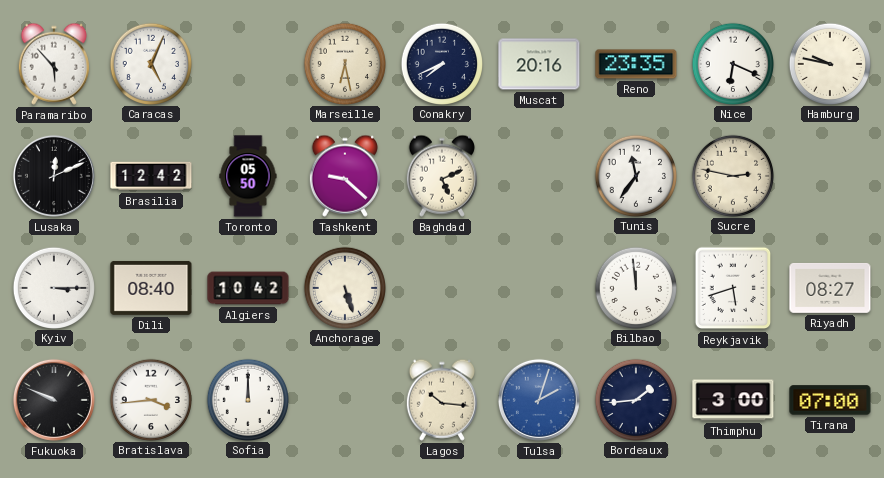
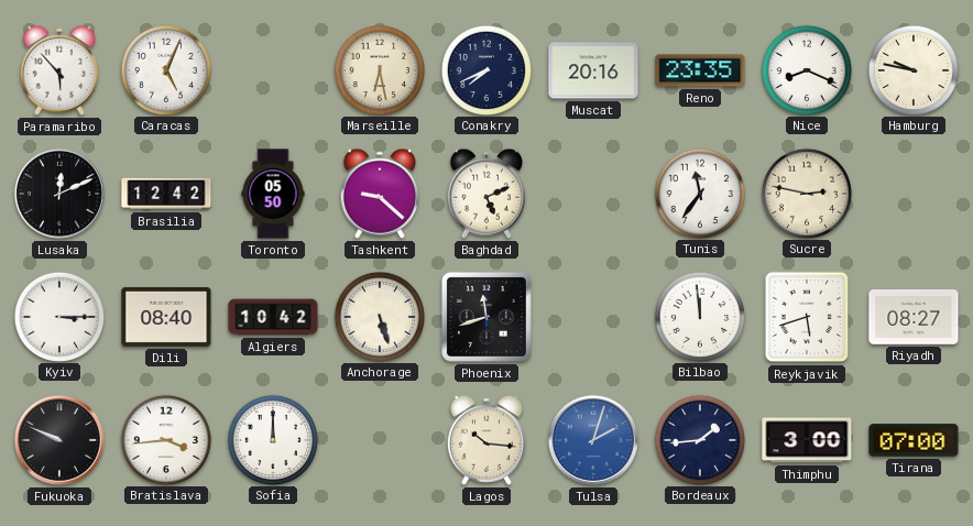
Nice: 6:19 -> 8:19
Phoenix: none -> 11:42
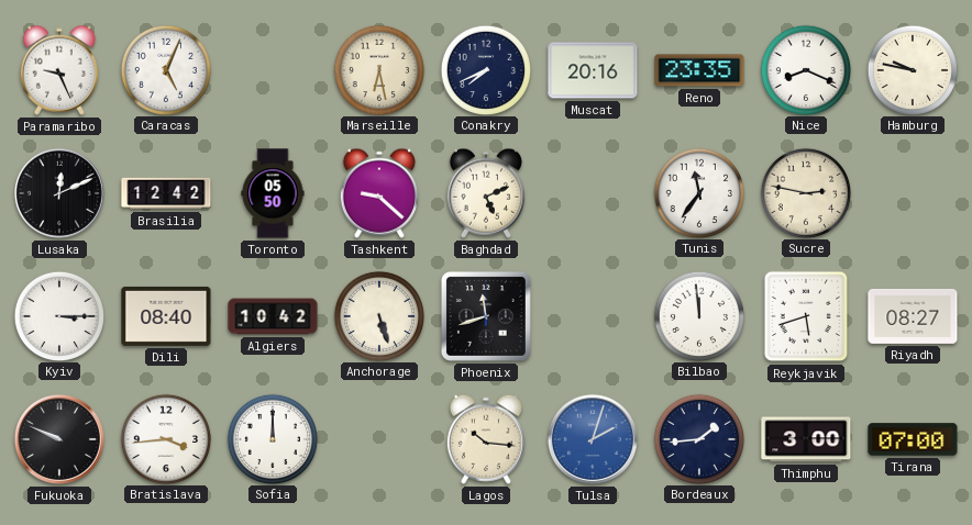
Paramaribo: 5:53 -> 9:26
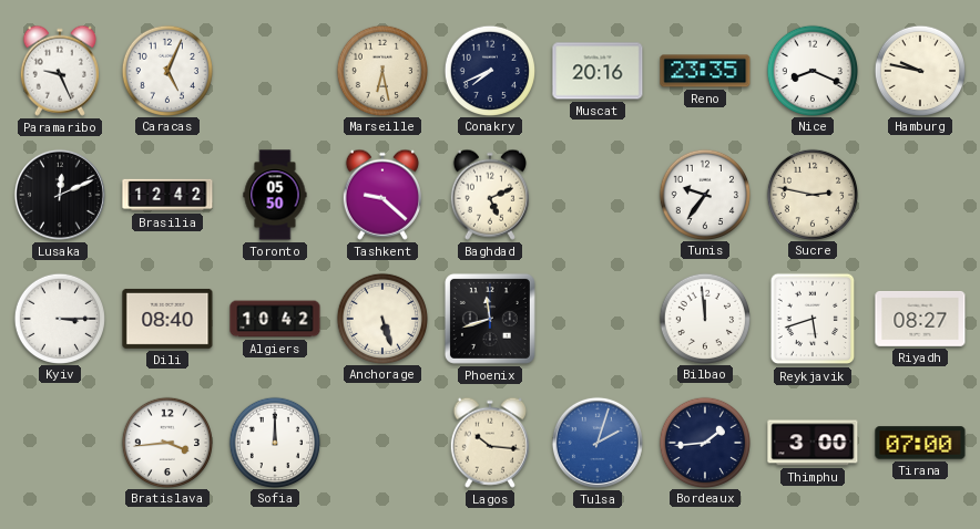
Tunis: 11:36 -> 9:36
Fukuoka: 9:49 -> none
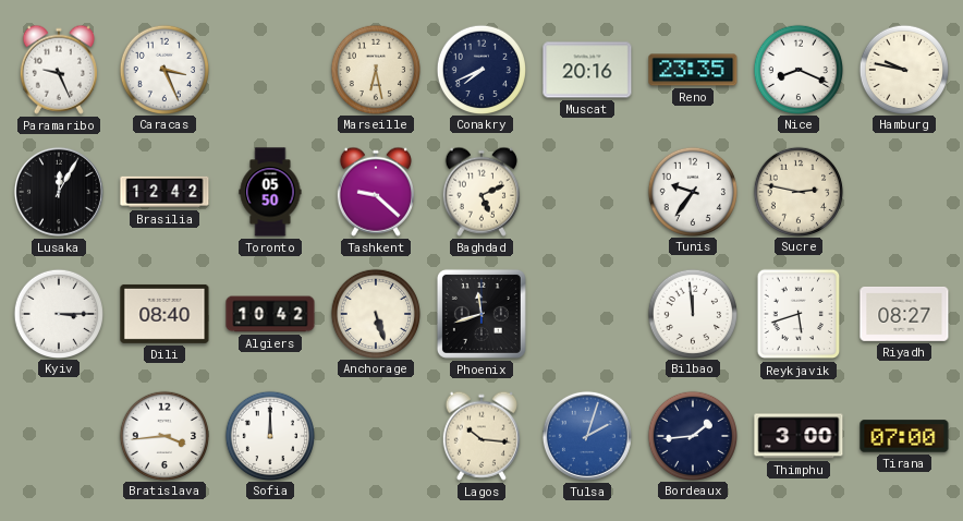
Caracas: 5:04 -> 3:26
Lusaka: 12:11 -> 12:05
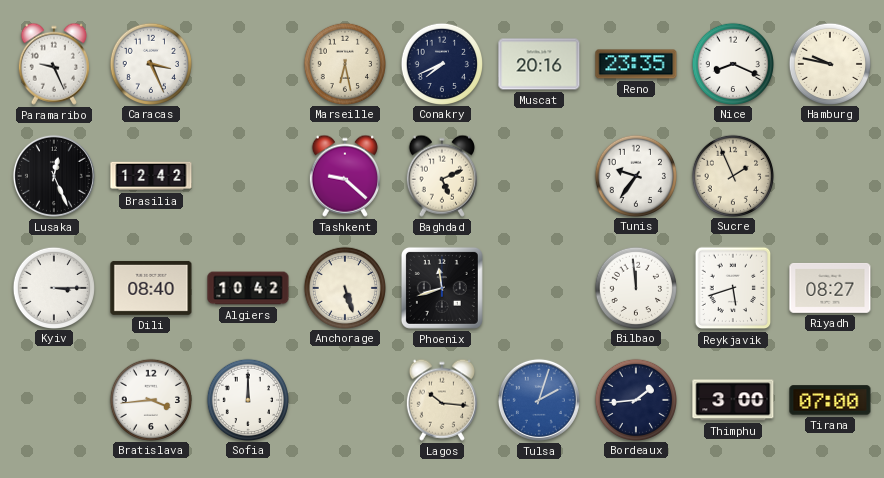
Lusaka: 12:05 -> 12:26
Toronto: 05:50 -> none
Sucre: 2:47 -> 1:56
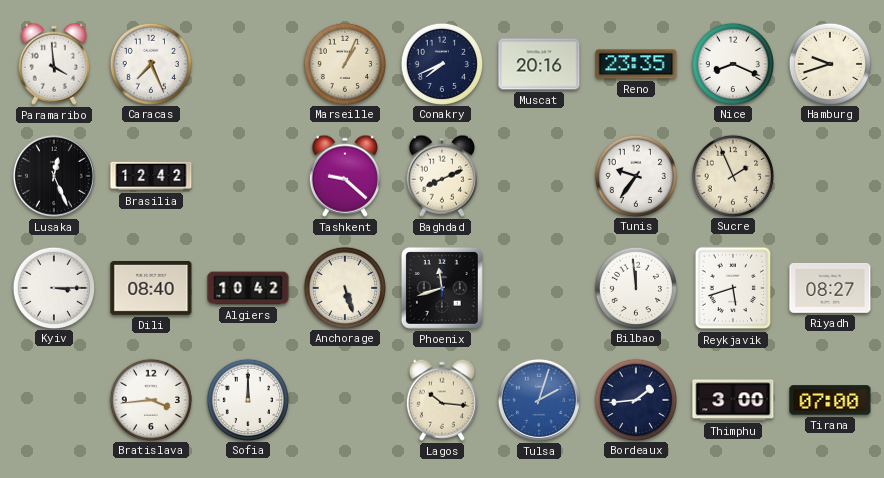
Paramaribo: 9:26 -> 3:59
Caracas: 3:26 -> 7:26
Marseille: 6:28 -> 1:04
Hamburg: 9:47 -> 9:42
Baghdad: 5:11 -> 8:11
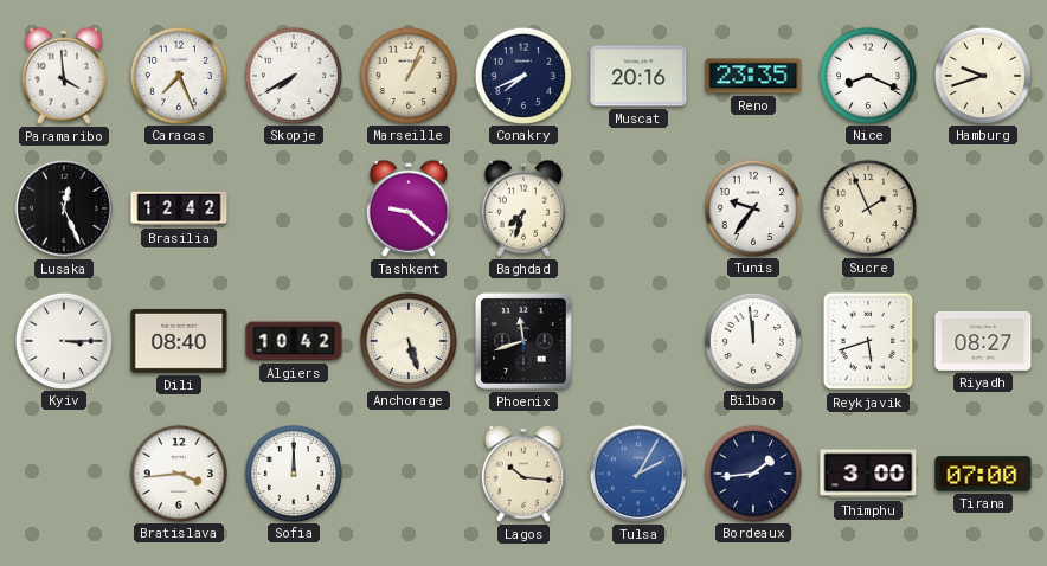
Skopje: none -> 7:40
Baghdad: 8:11 -> 7:33
Tulsa: 2:03 -> 2:05
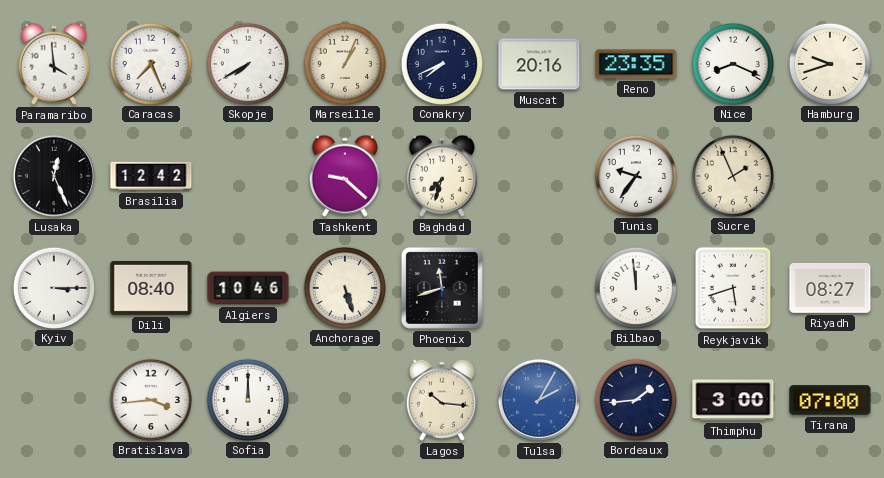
Algiers: 10:42 -> 10:46
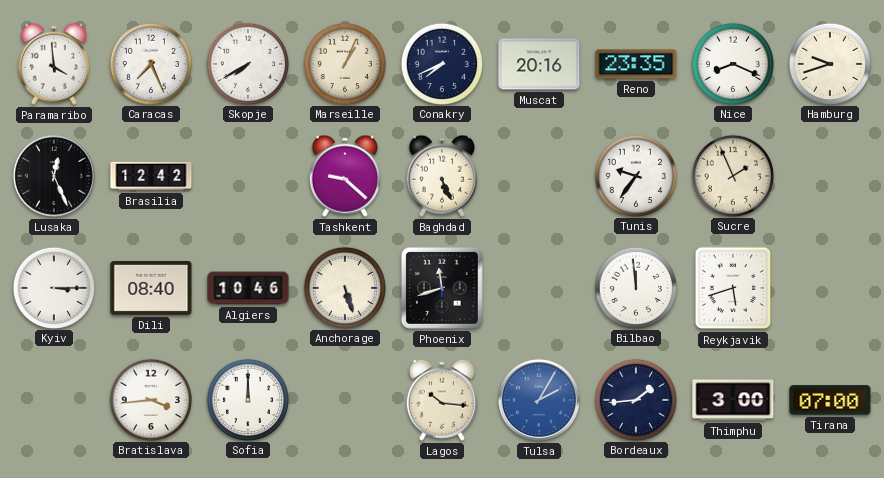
Baghdad: 7:33 -> 5:26
Riyadh: 08:27 -> none
